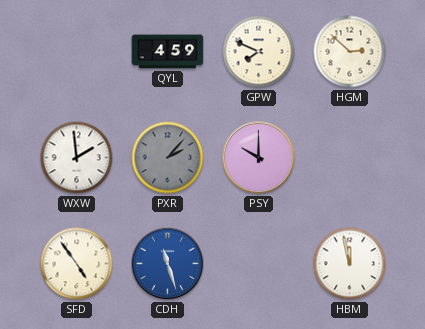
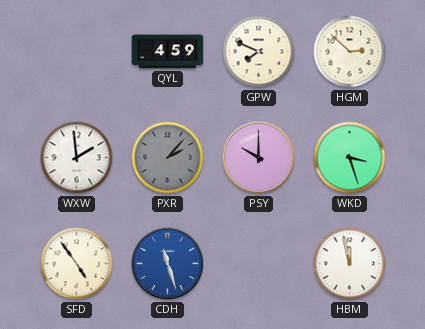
WKD: none -> 3:27
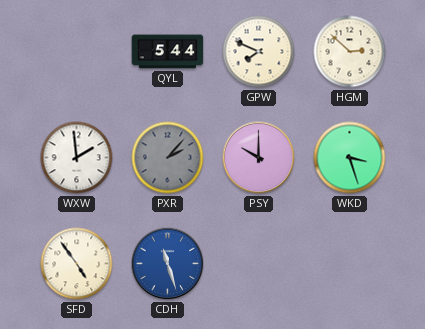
QYL: 4:59 -> 5:44
HBM: 11:58 -> none
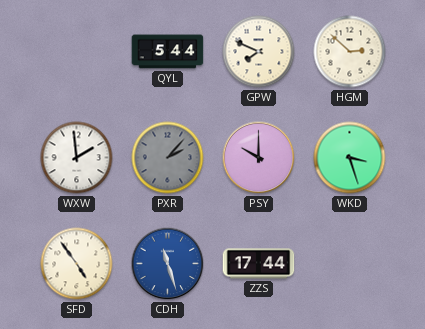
ZZS: none -> 17:44
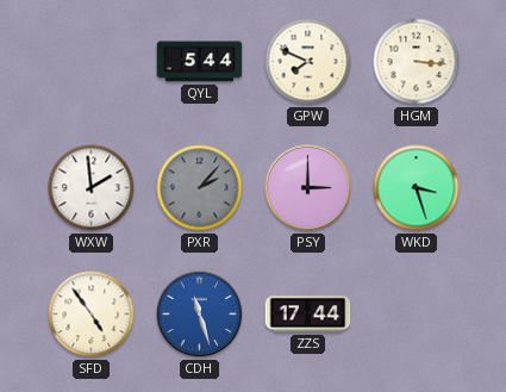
HGM: 2:52 -> 3:16
PSY: 10:00 -> 3:00
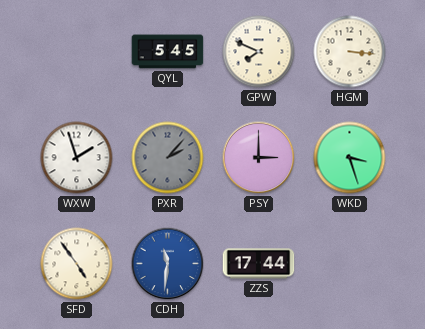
QYL: 5:44 -> 5:45
WXW: 1:59 -> 1:57
CDH: 11:27 -> 11:31
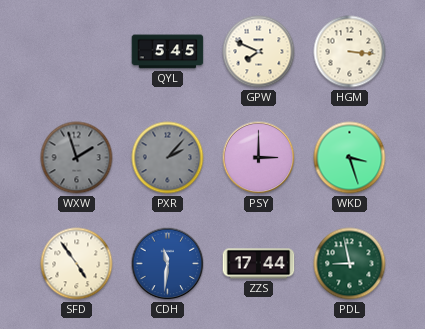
WXW dial: white -> grey
PDL: none -> 8:58
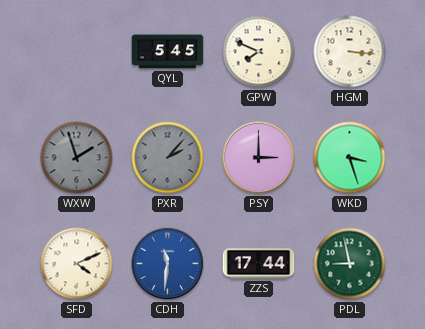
SFD: 4:54 -> 4:11
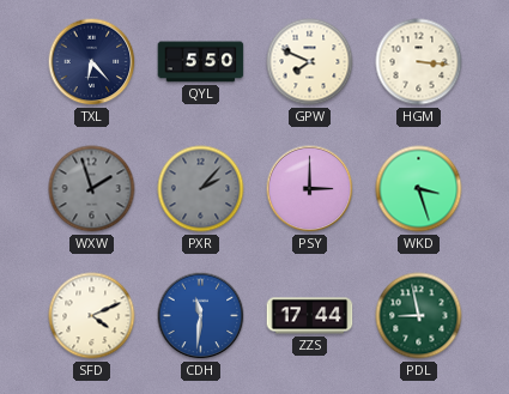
TXL: none -> 6:23
QYL: 5:45 -> 5:50
